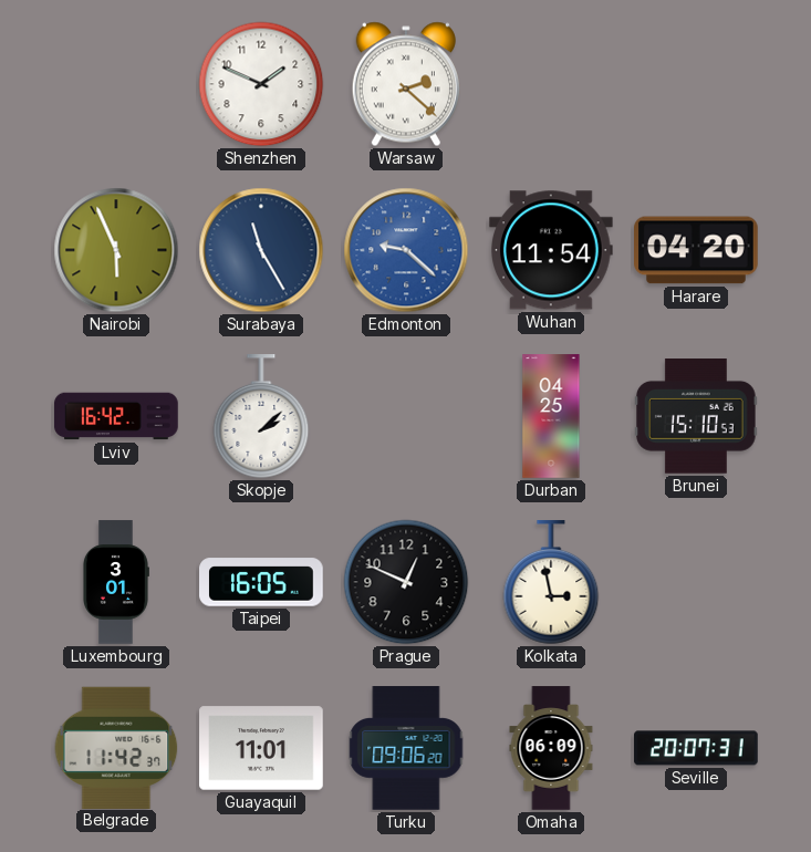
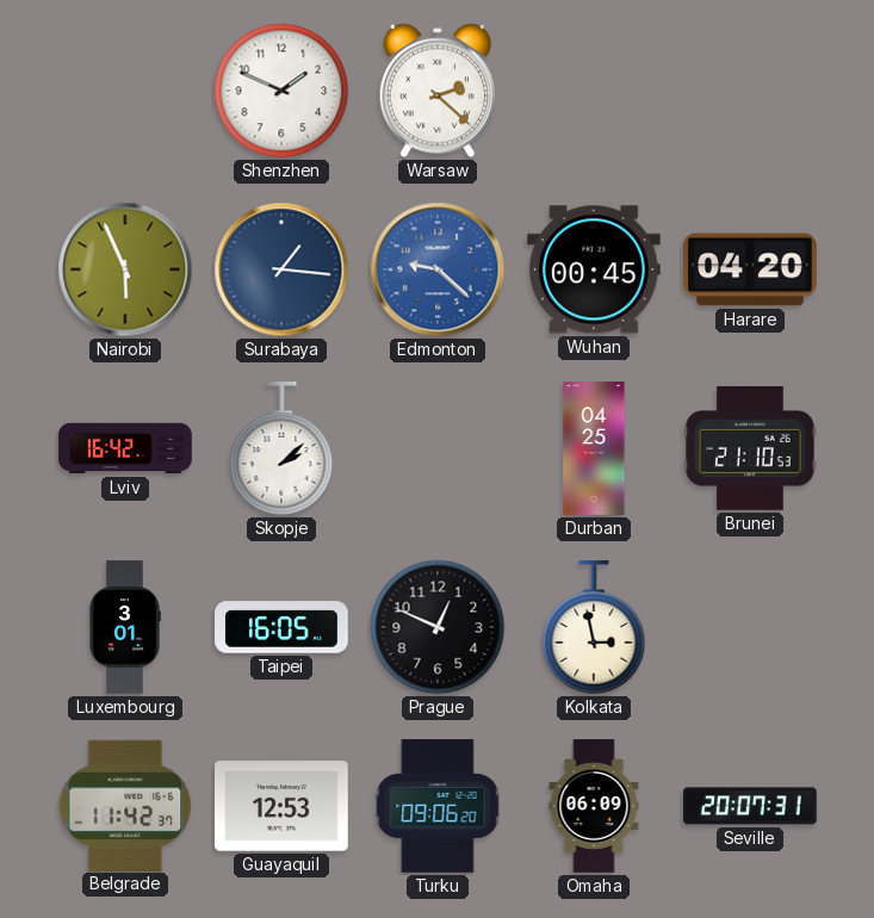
Surabaya: 11:25 -> 1:16
Wuhan: 11:54 -> 00:45
Brunei: 15:10 -> 21:10
Guayaquil: 11:01 -> 12:53
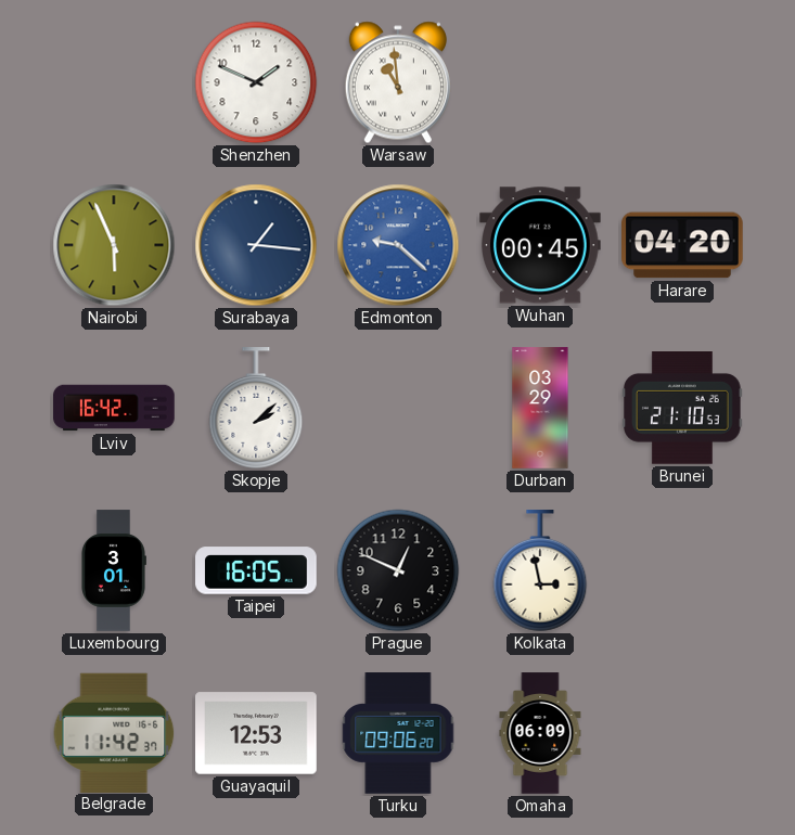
Warsaw: 2:22 -> 10:59
Durban: 04:25 -> 03:29
Seville: 20:07 -> none
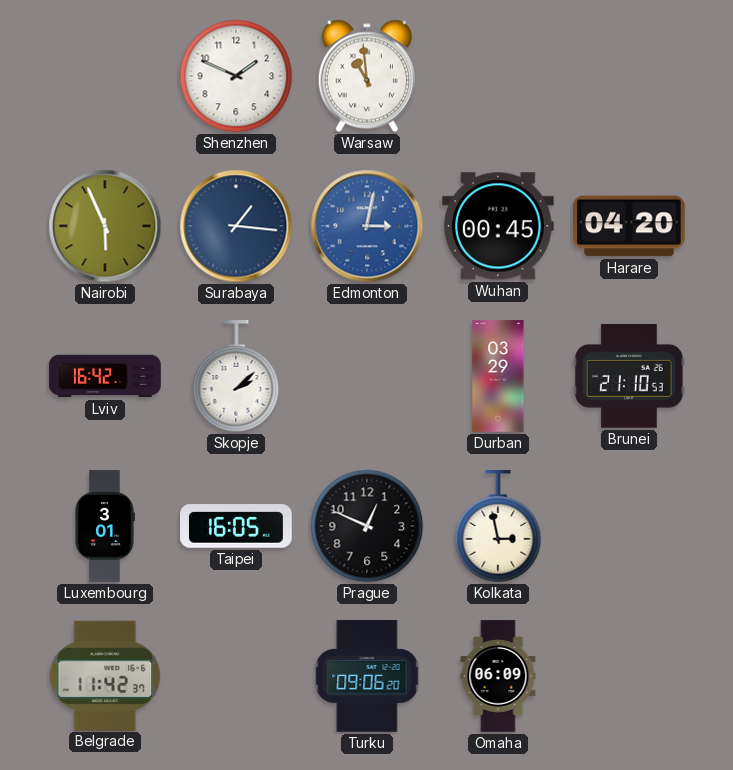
Edmonton: 9:22 -> 3:02
Guayaquil: 12:53 -> none
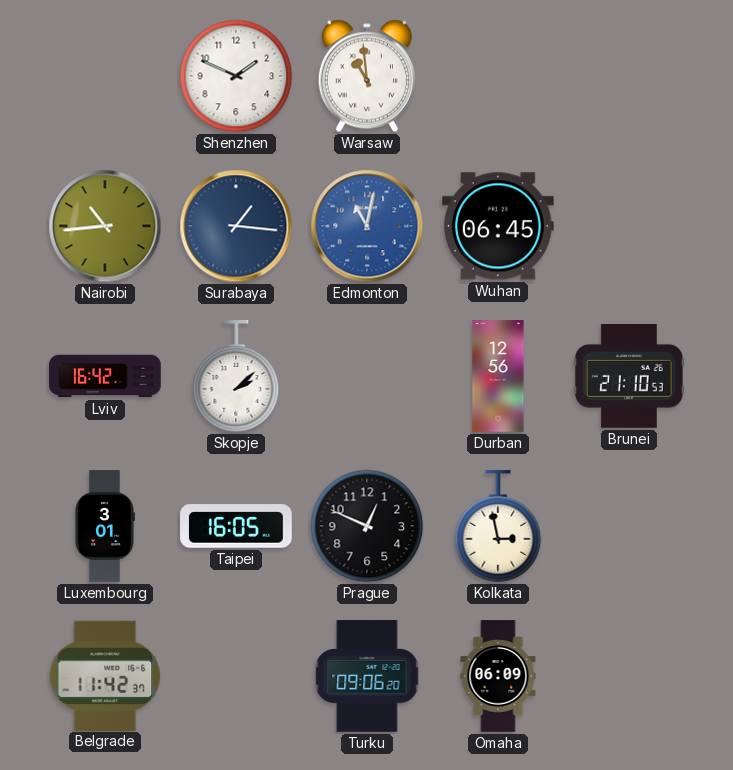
Nairobi: 5:56 -> 10:44
Edmonton: 3:02 -> 11:02
Wuhan: 00:45 -> 06:45
Harare: 04:20 -> none
Durban: 03:29 -> 12:56
